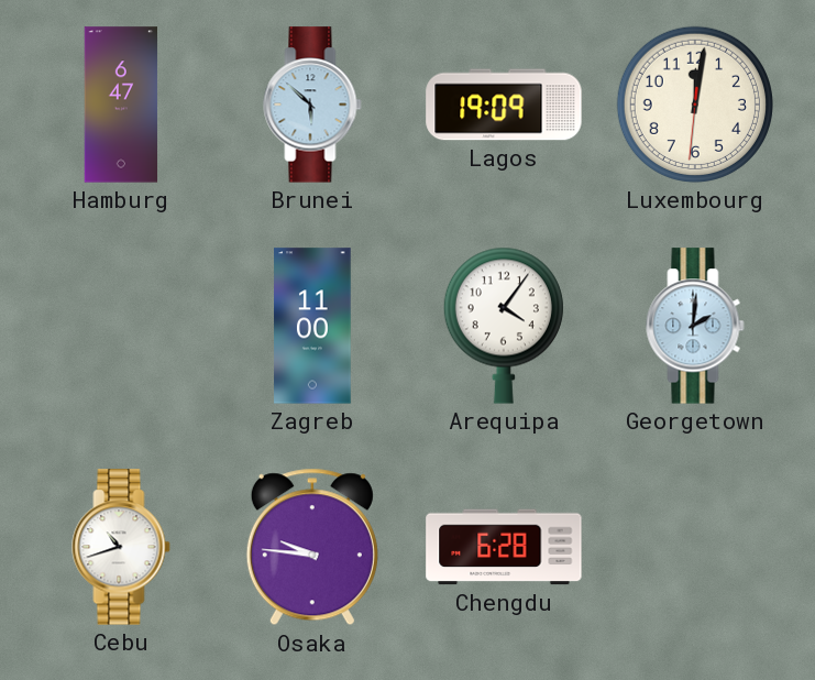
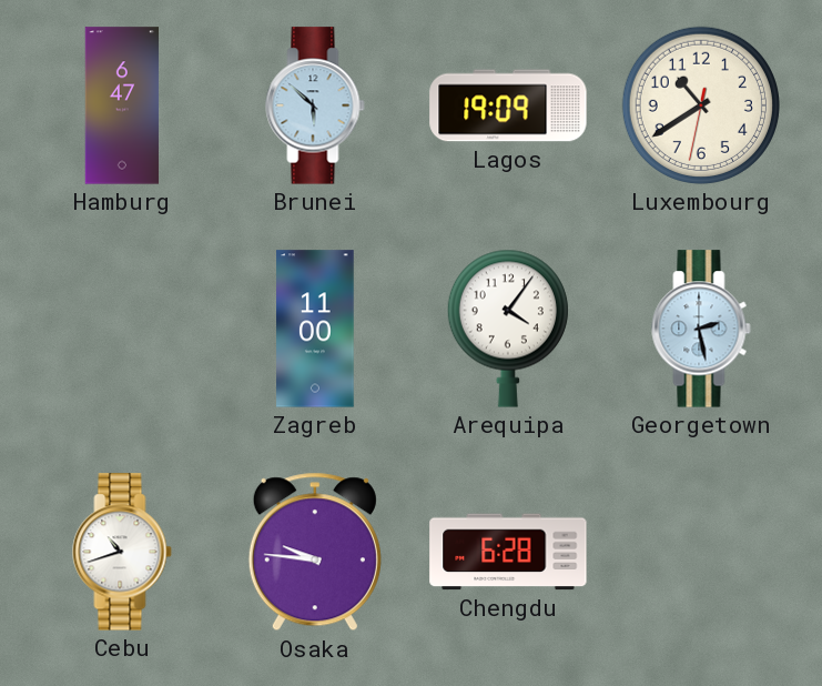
Luxembourg: 12:01 -> 10:39
Georgetown: 2:01 -> 2:28
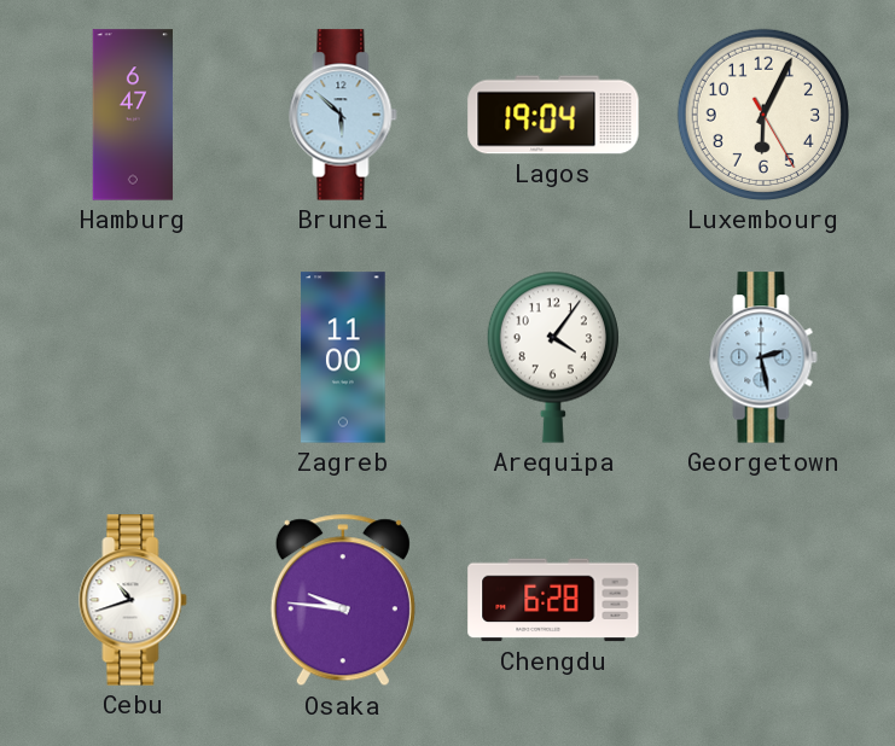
Lagos: 19:09 -> 19:04
Luxembourg: 10:39 -> 6:04
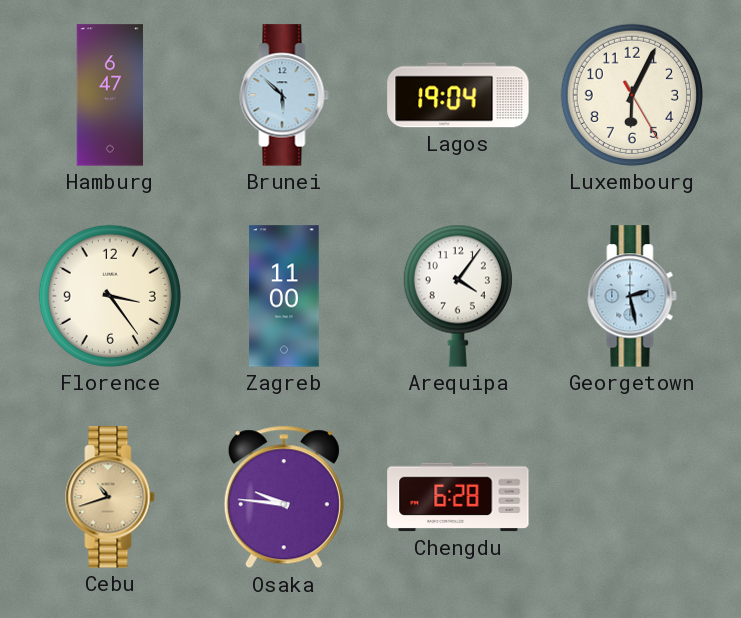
Florence: none -> 3:24
Cebu dial: white -> champagne
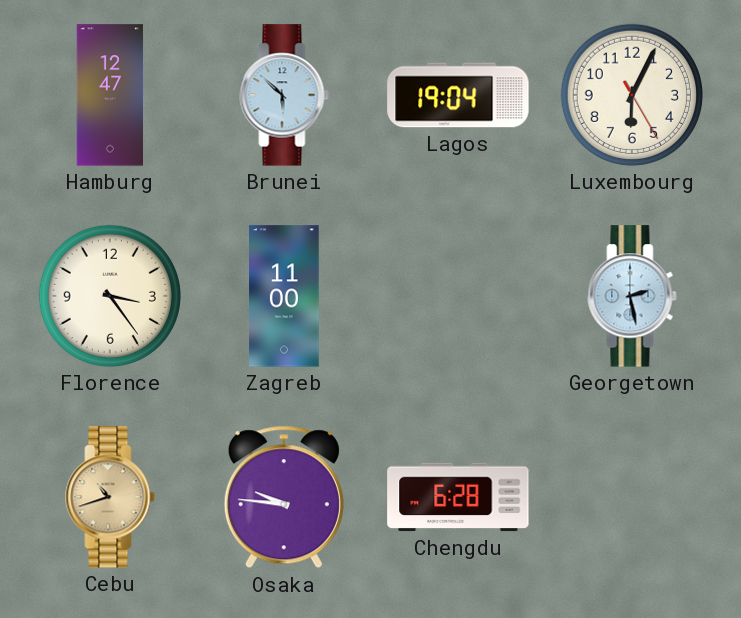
Hamburg: 6:47 -> 12:47
Arequipa: 4:06 -> none
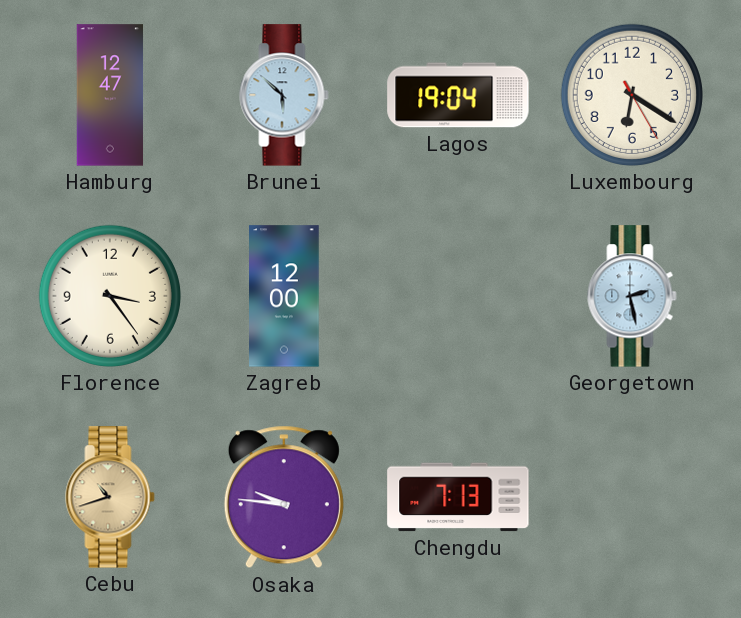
Luxembourg: 6:04 -> 6:20
Zagreb: 11:00 -> 12:00
Chengdu: 6:28 -> 7:13
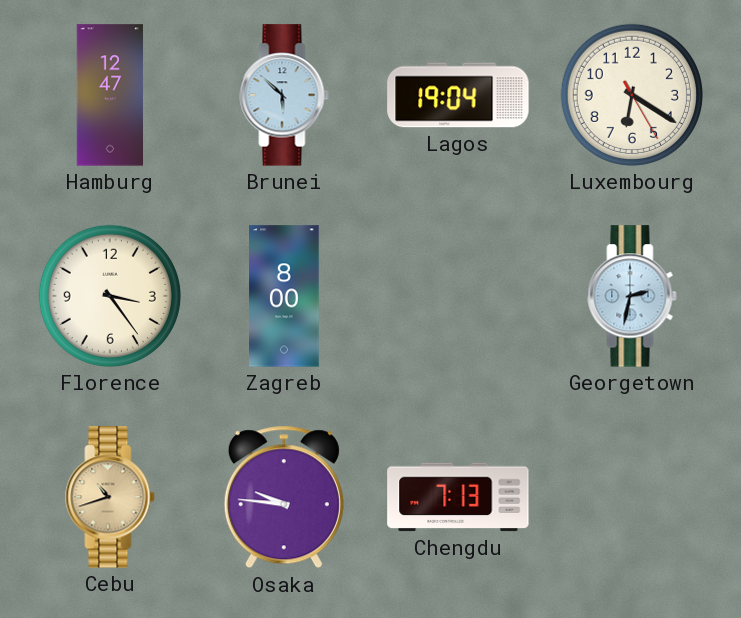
Zagreb: 12:00 -> 8:00
Georgetown: 2:28 -> 2:32
